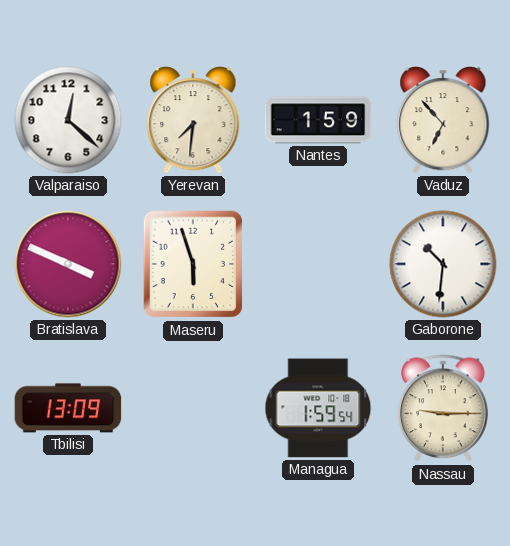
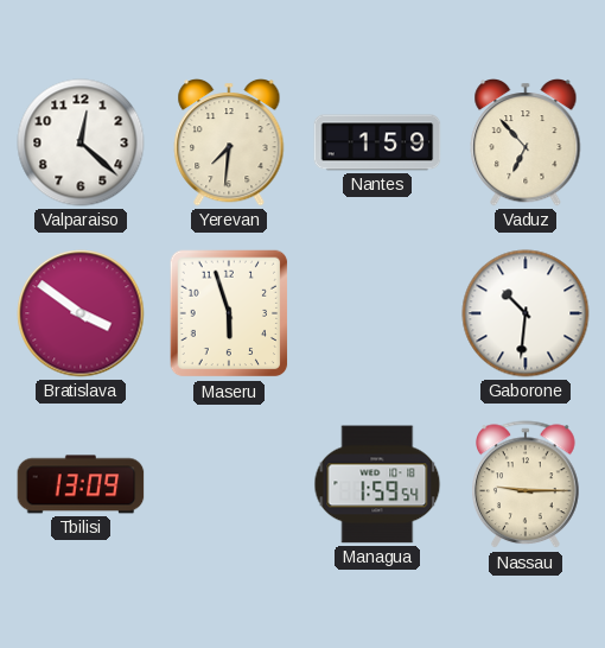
Bratislava: 3:49 -> 3:51
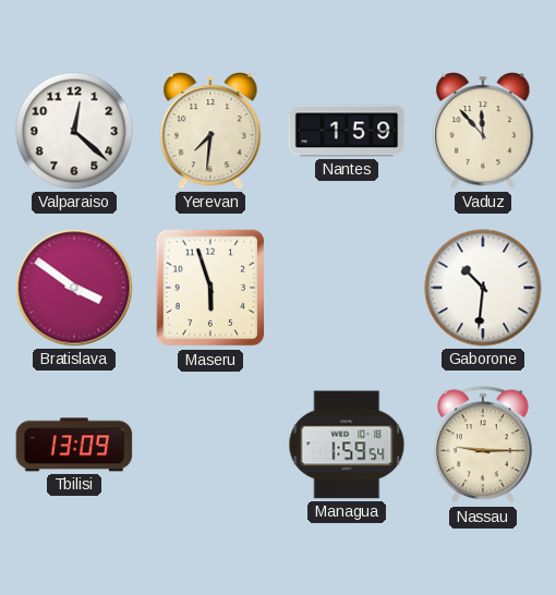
Vaduz: 6:53 -> 11:53
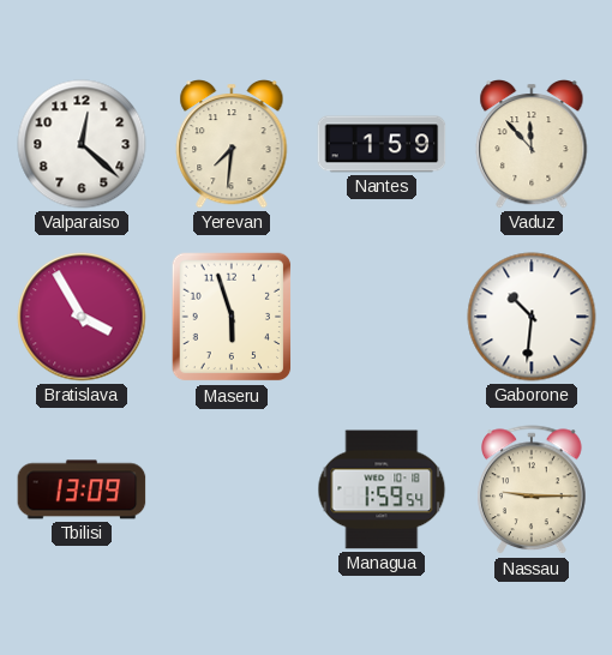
Bratislava: 3:51 -> 3:55
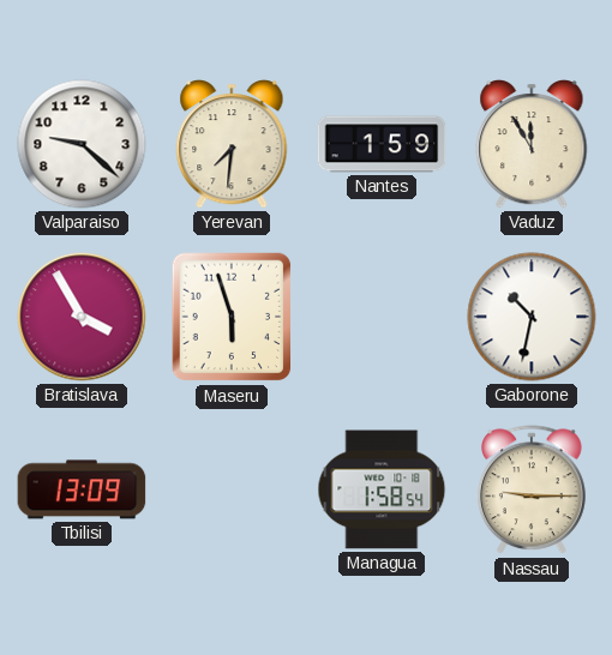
Valparaiso: 12:22 -> 9:22
Vaduz: 11:53 -> 11:55
Gaborone: 10:31 -> 10:32
Managua: 1:59 -> 1:58
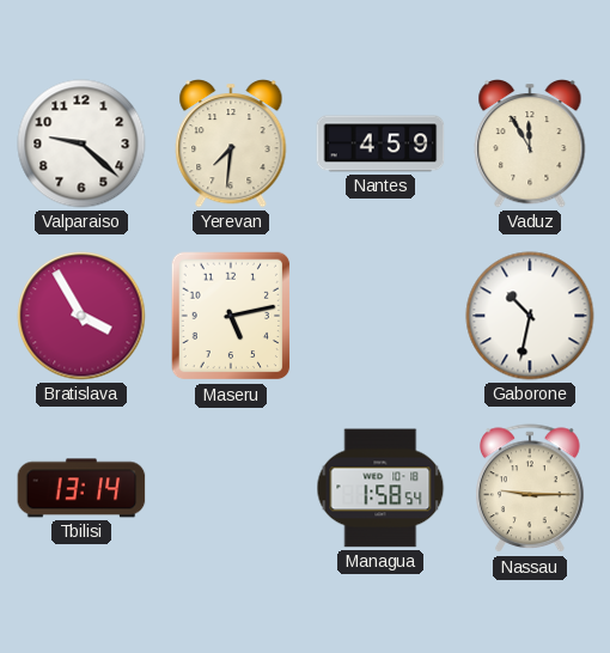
Nantes: 1:59 -> 4:59
Maseru: 5:57 -> 5:13
Tbilisi: 13:09 -> 13:14
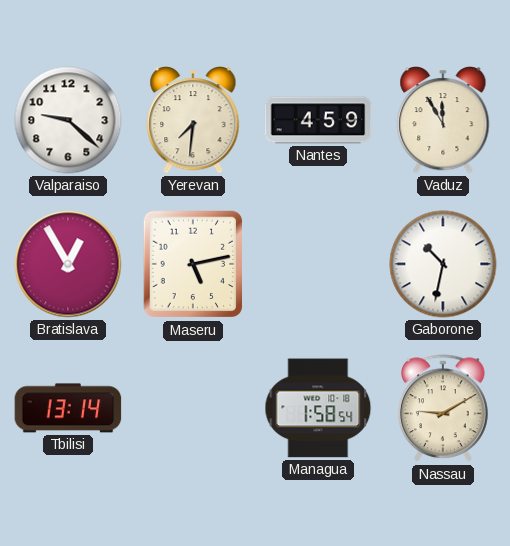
Bratislava: 3:55 -> 12:55
Nassau: 9:15 -> 9:10
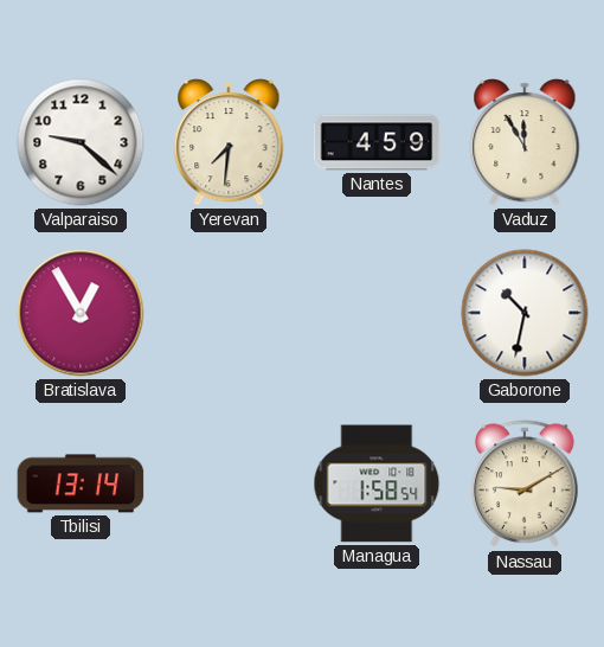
Maseru: 5:13 -> none
